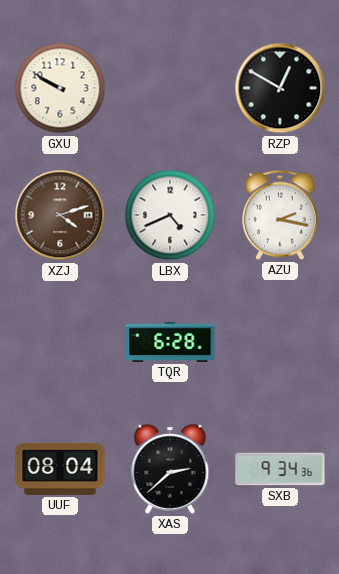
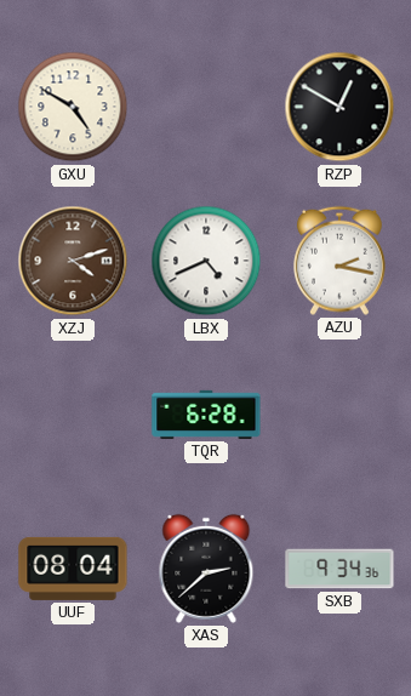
GXU: 9:50 -> 4:50
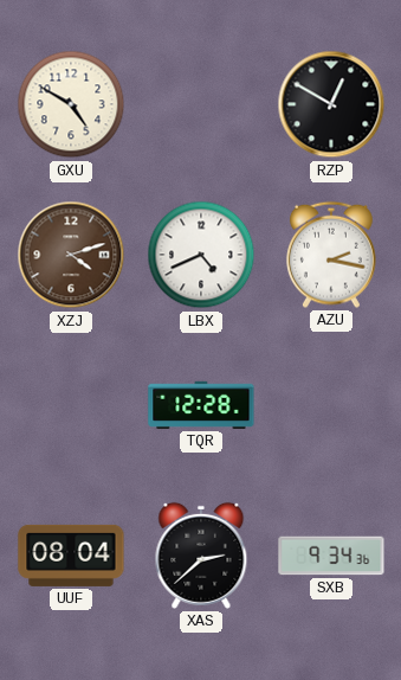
TQR: 6:28 -> 12:28
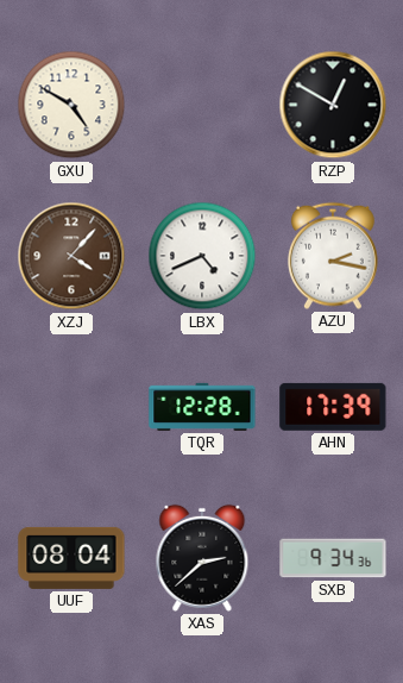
XZJ: 4:12 -> 4:07
AHN: none -> 17:39
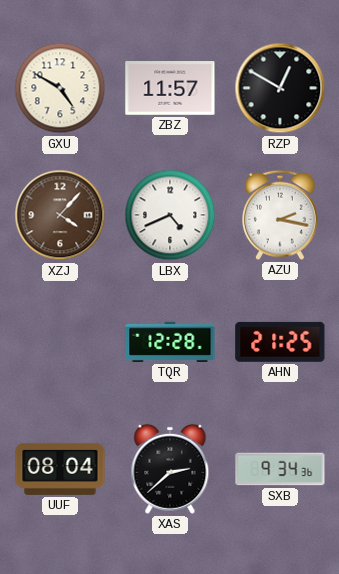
ZBZ: none -> 11:57
AHN: 17:39 -> 21:25
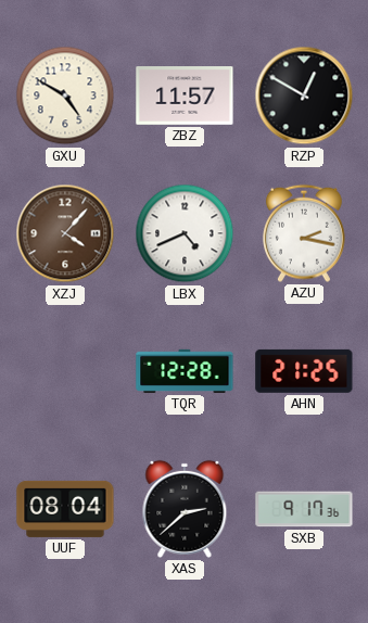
SXB: 9:34 -> 9:17
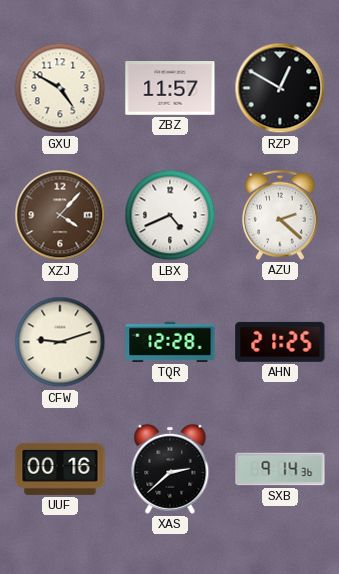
AZU: 2:17 -> 2:22
CFW: none -> 9:12
UUF: 08:04 -> 00:16
SXB: 9:17 -> 9:14
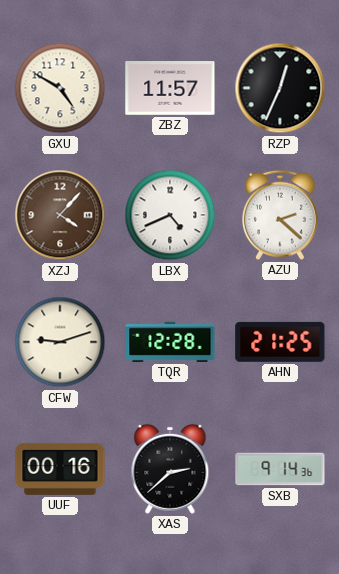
RZP: 12:50 -> 12:34
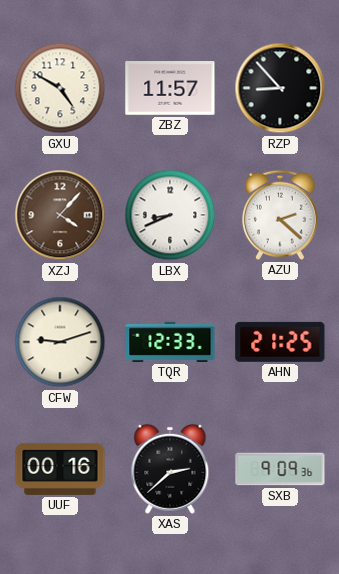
RZP: 12:34 -> 8:53
LBX: 4:41 -> 8:41
TQR: 12:28 -> 12:33
SXB: 9:14 -> 9:09
